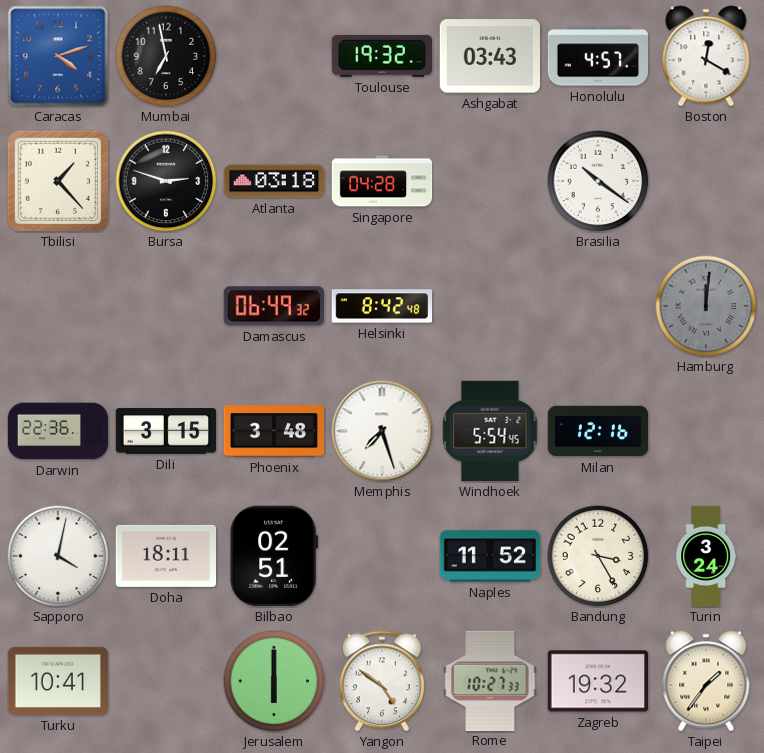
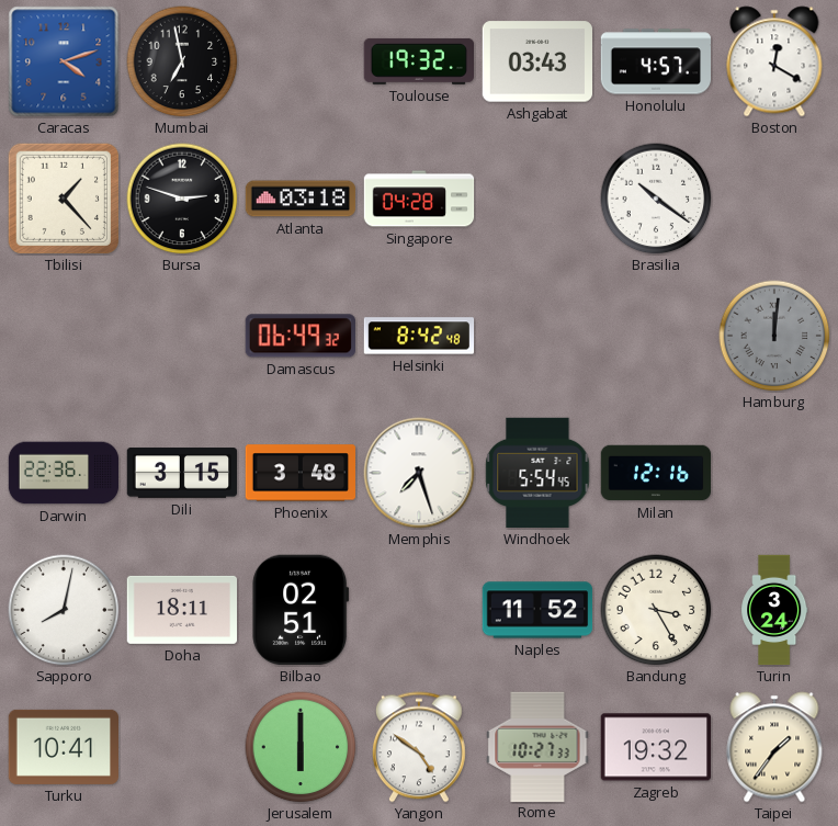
Sapporo: 4:02 -> 8:02
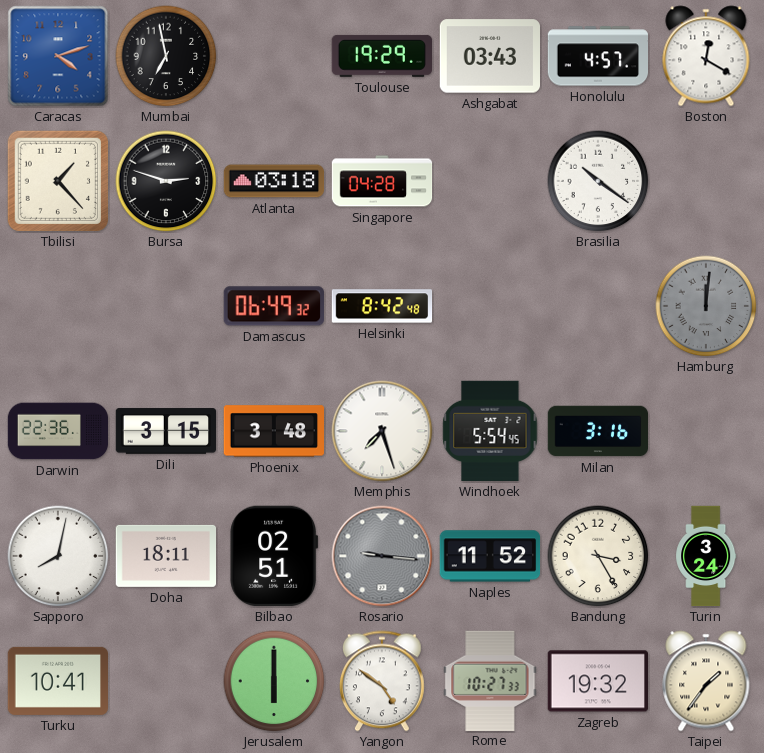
Toulouse: 19:32 -> 19:29
Milan: 12:16 -> 3:16
Rosario: none -> 9:16
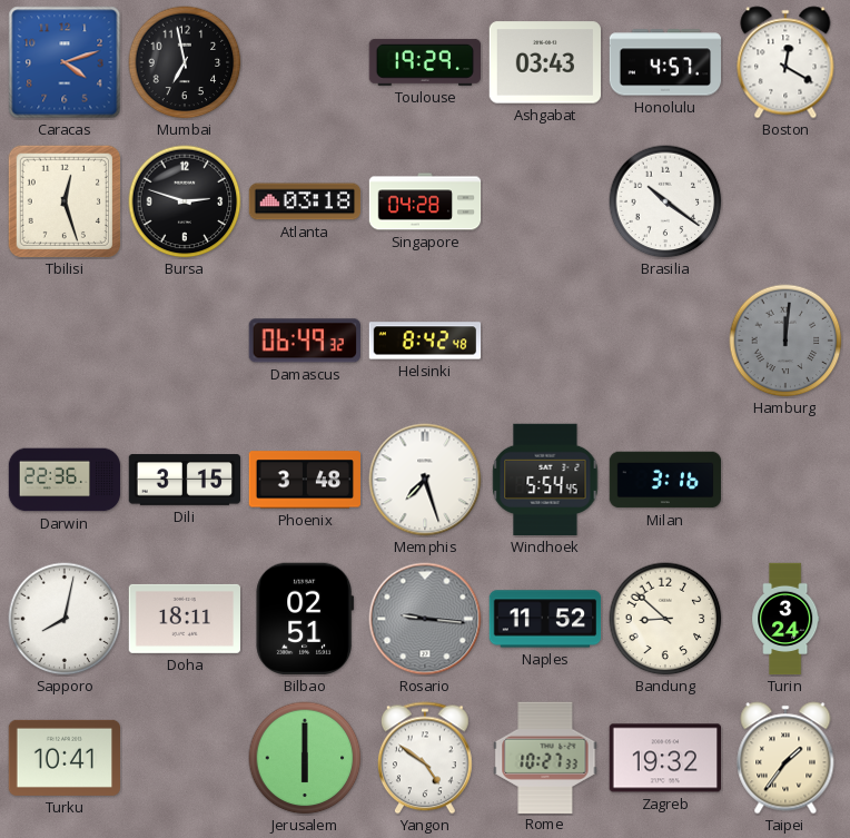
Tbilisi: 1:23 -> 12:27
Bandung: 3:25 -> 8:52
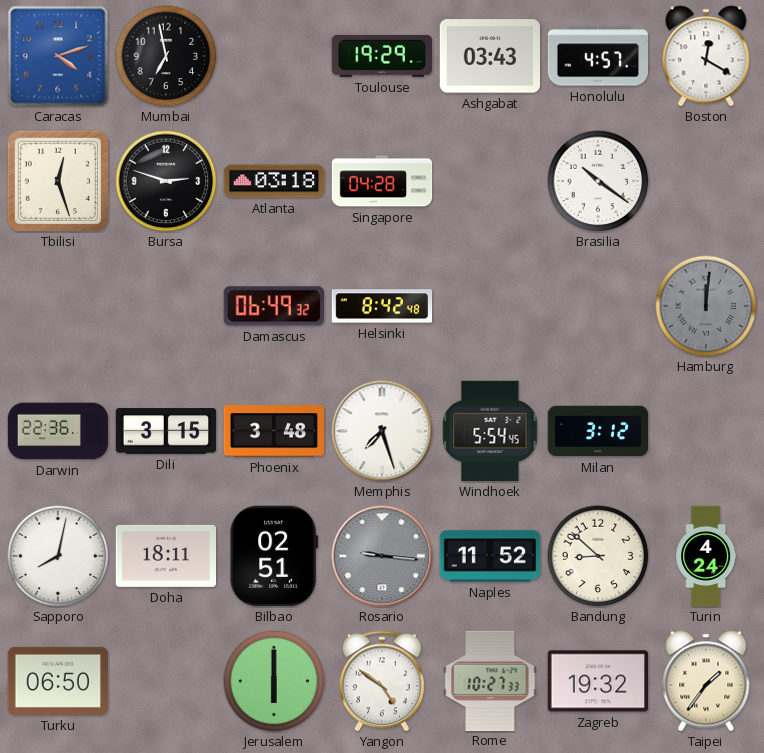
Milan: 3:16 -> 3:12
Turin: 3:24 -> 4:24
Turku: 10:41 -> 06:50
